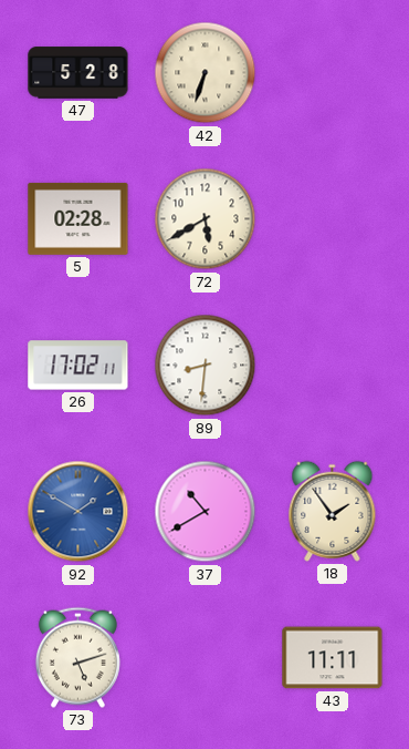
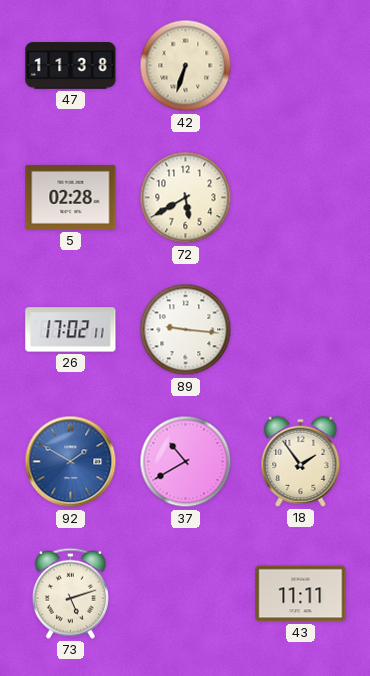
47: 5:28 -> 11:38
89: 8:31 -> 9:16
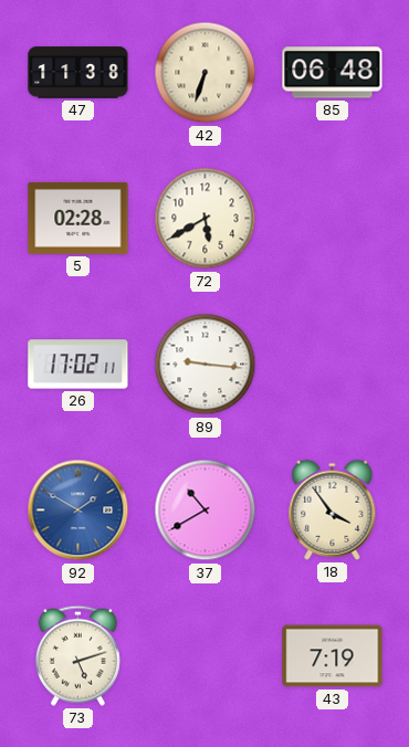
85: none -> 06:48
18: 1:54 -> 3:54
43: 11:11 -> 7:19
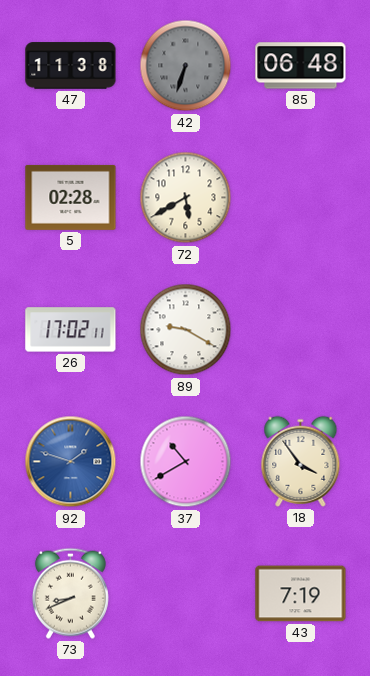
42 dial: cream -> grey
89: 9:16 -> 9:20
92: 1:50 -> 1:48
73: 5:12 -> 8:41
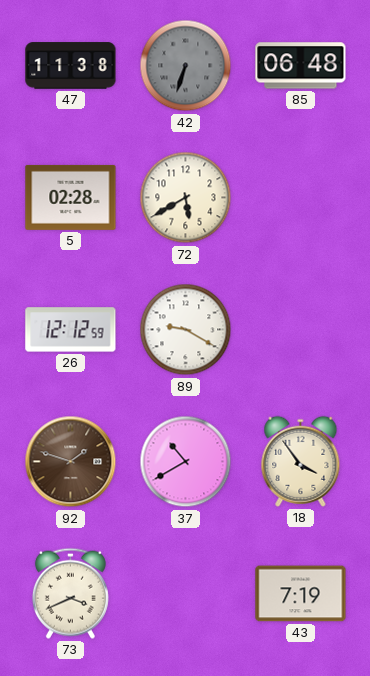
26: 17:02 -> 12:12
92 dial: blue -> brown
73: 8:41 -> 3:41
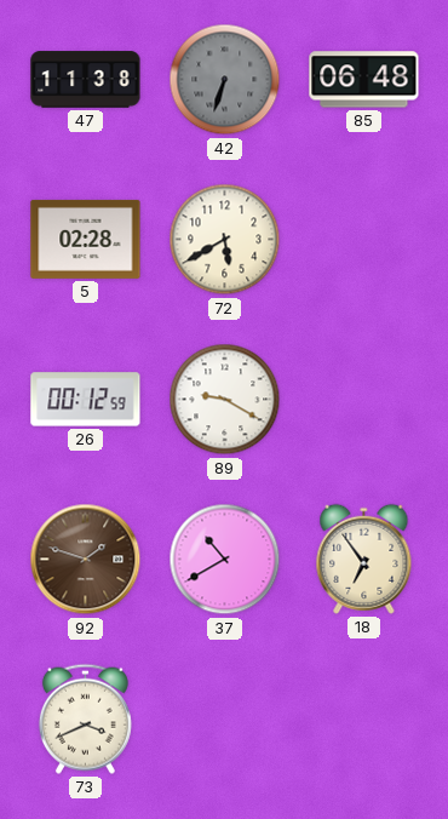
26: 12:12 -> 00:12
18: 3:54 -> 6:54
43: 7:19 -> none
